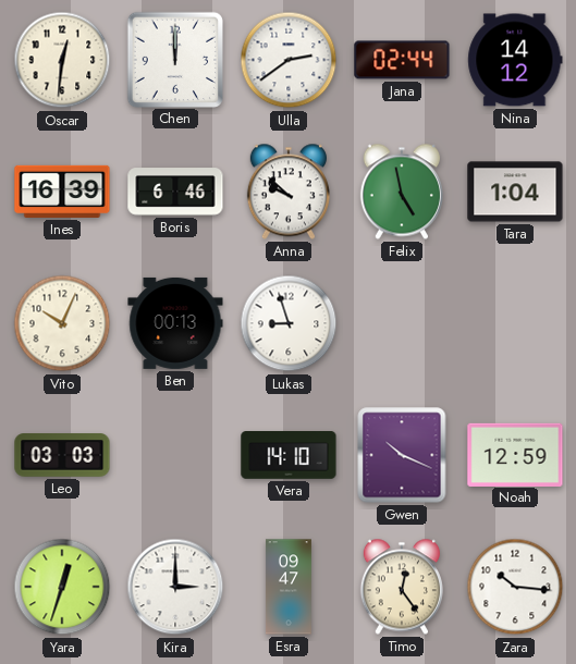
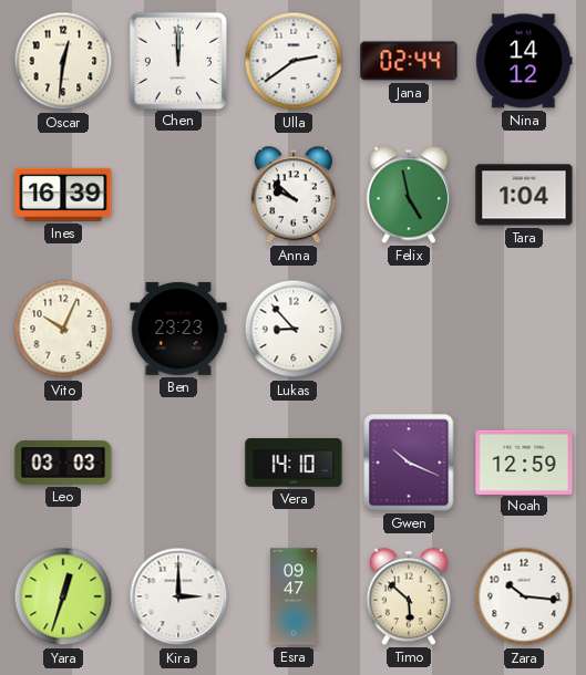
Boris: 6:46 -> none
Ben: 00:13 -> 23:23
Lukas: 8:57 -> 8:53
Timo: 12:24 -> 5:52
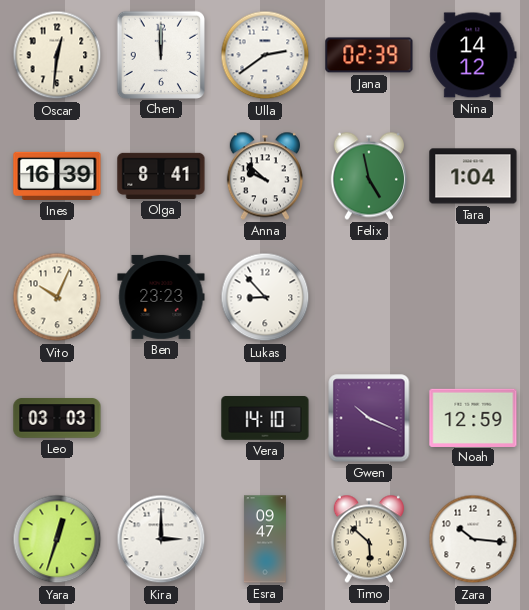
Jana: 02:44 -> 02:39
Olga: none -> 8:41
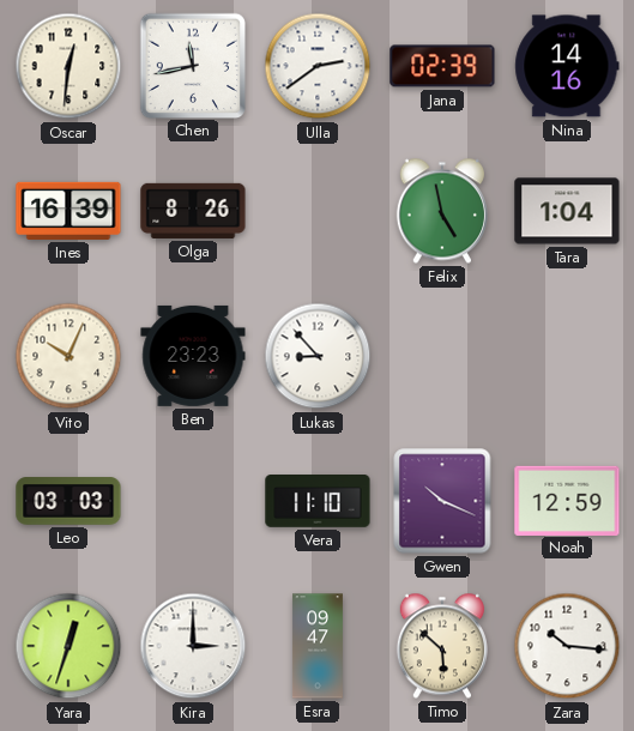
Chen: 12:00 -> 11:43
Nina: 14:12 -> 14:16
Olga: 8:41 -> 8:26
Anna: 9:52 -> none
Vera: 14:10 -> 11:10
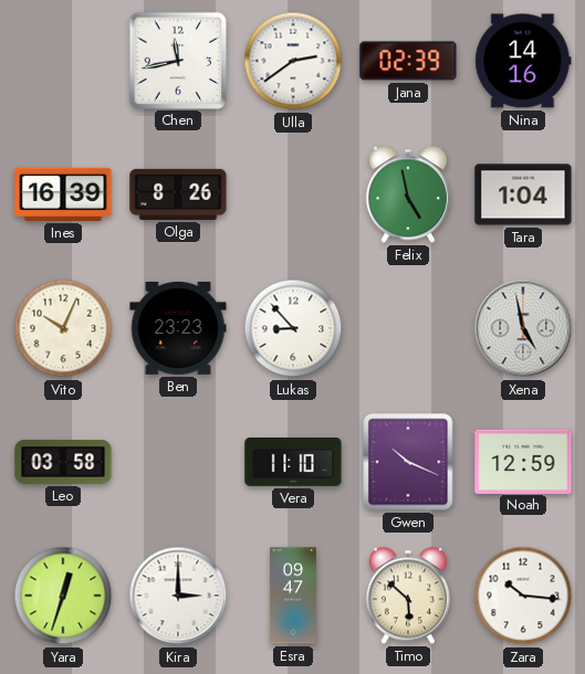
Oscar: 12:31 -> none
Xena: none -> 4:58
Leo: 03:03 -> 03:58
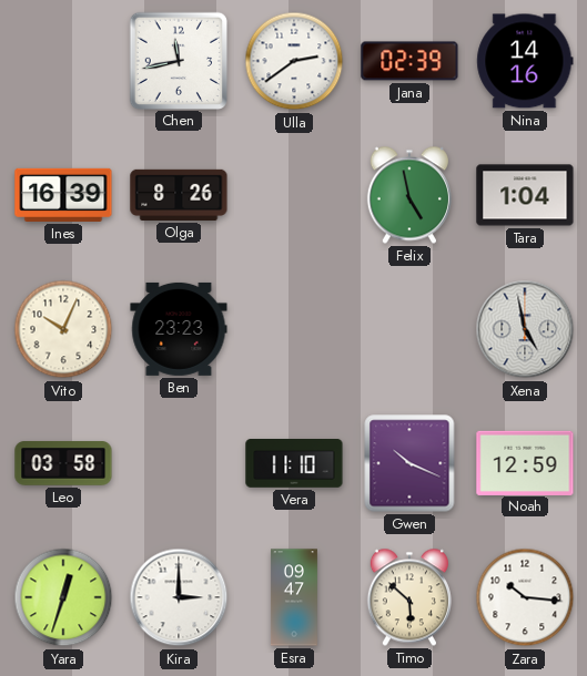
Lukas: 8:53 -> none
